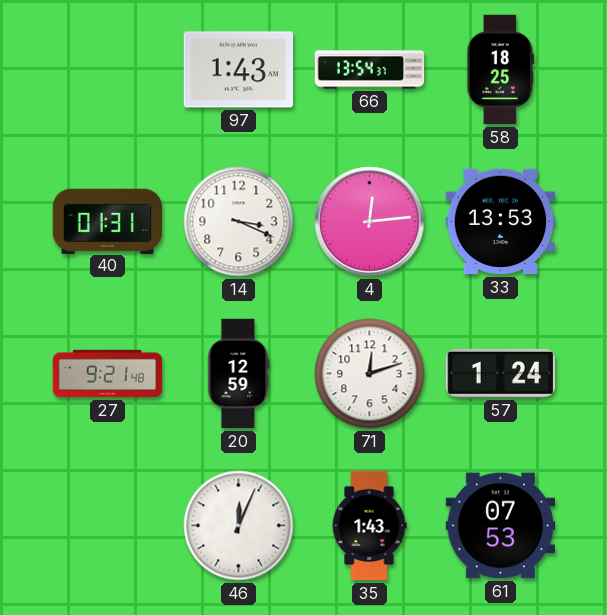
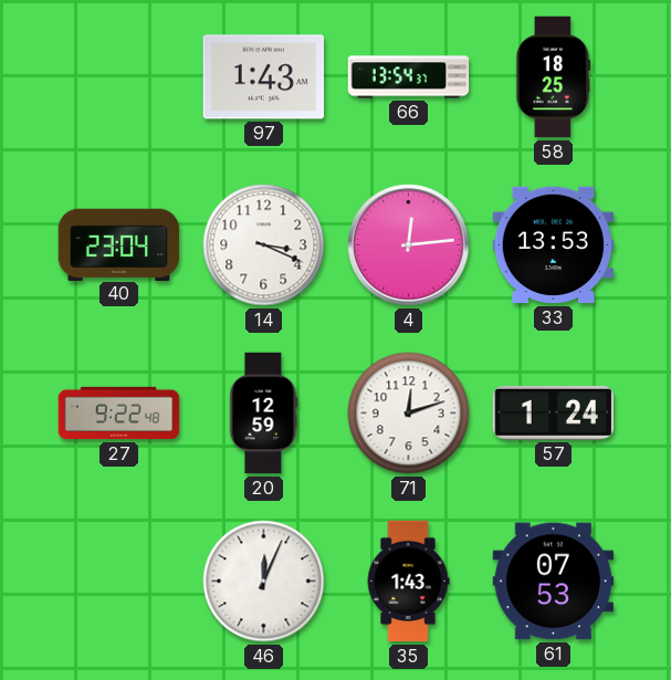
40: 01:31 -> 23:04
27: 9:21 -> 9:22
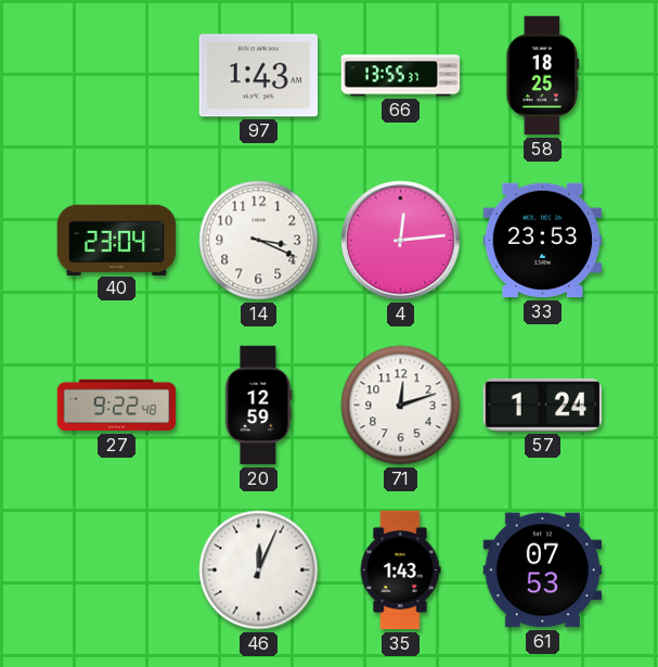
66: 13:54 -> 13:55
33: 13:53 -> 23:53
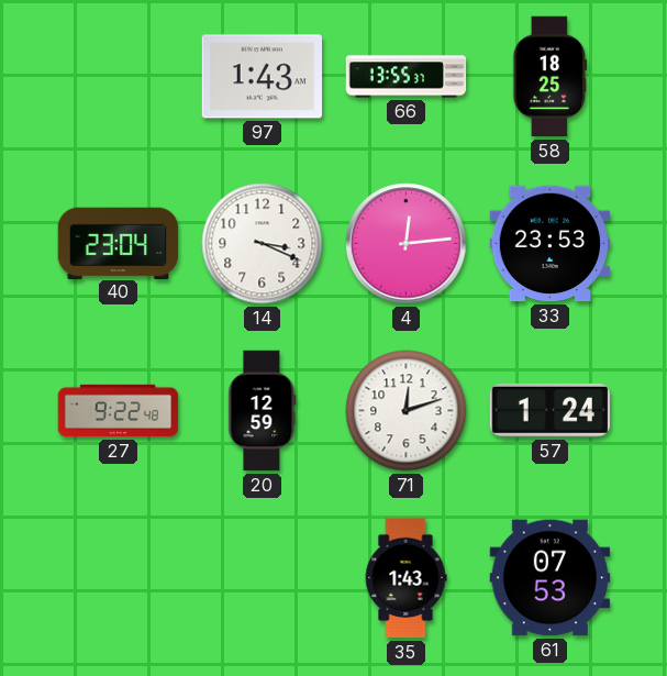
46: 12:04 -> none
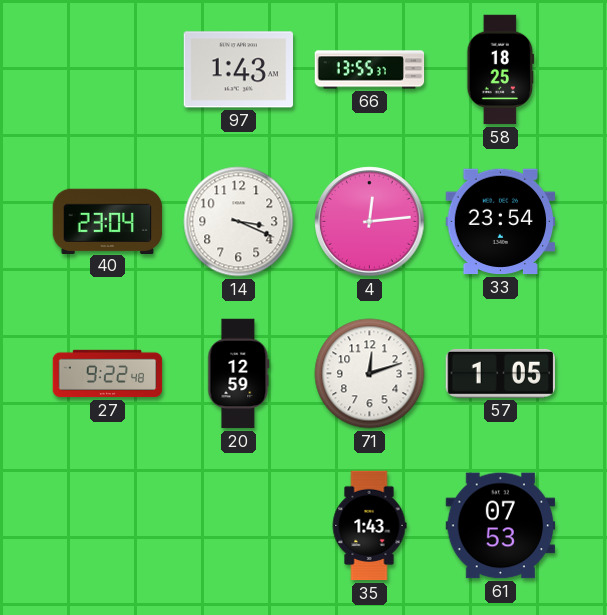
33: 23:53 -> 23:54
57: 1:24 -> 1:05
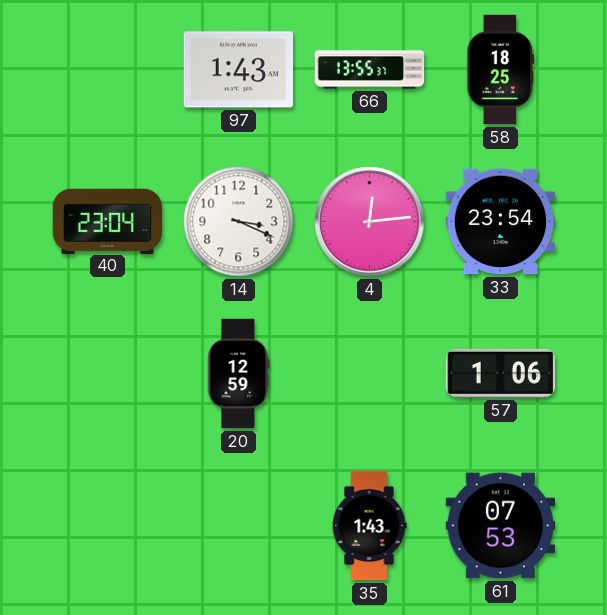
27: 9:22 -> none
71: 12:12 -> none
57: 1:05 -> 1:06
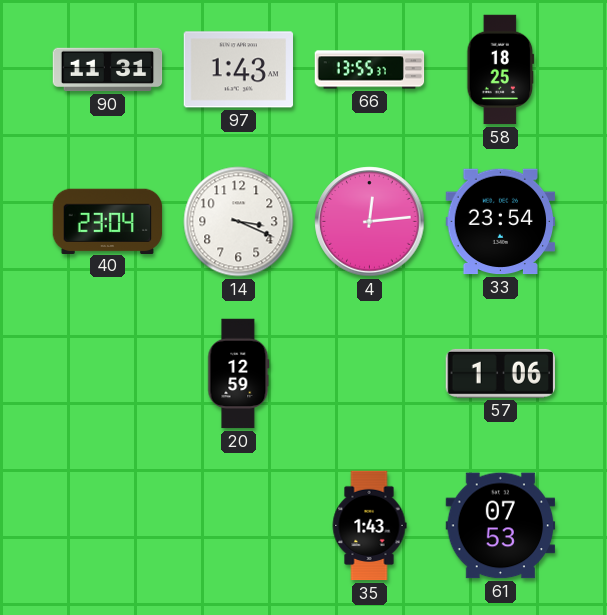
90: none -> 11:31
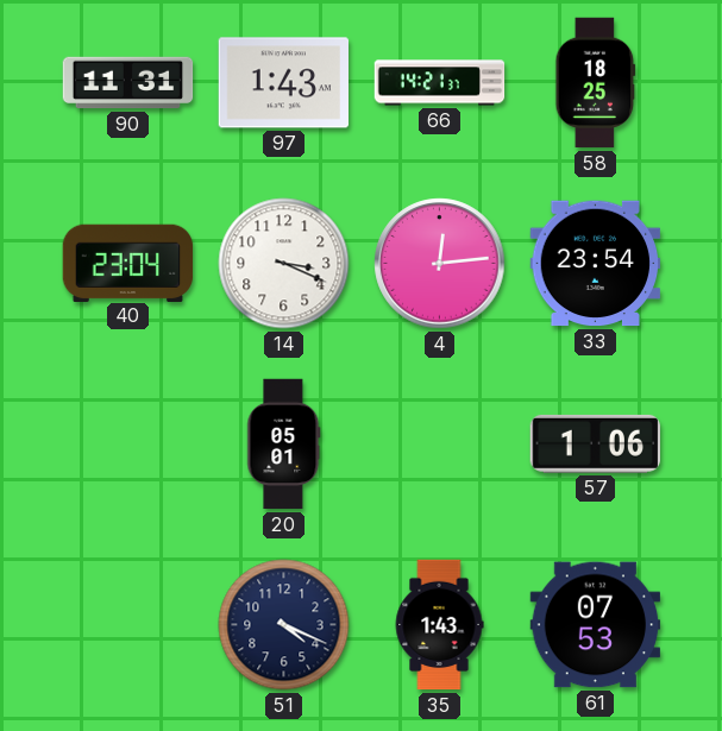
66: 13:55 -> 14:21
20: 12:59 -> 05:01
51: none -> 4:19
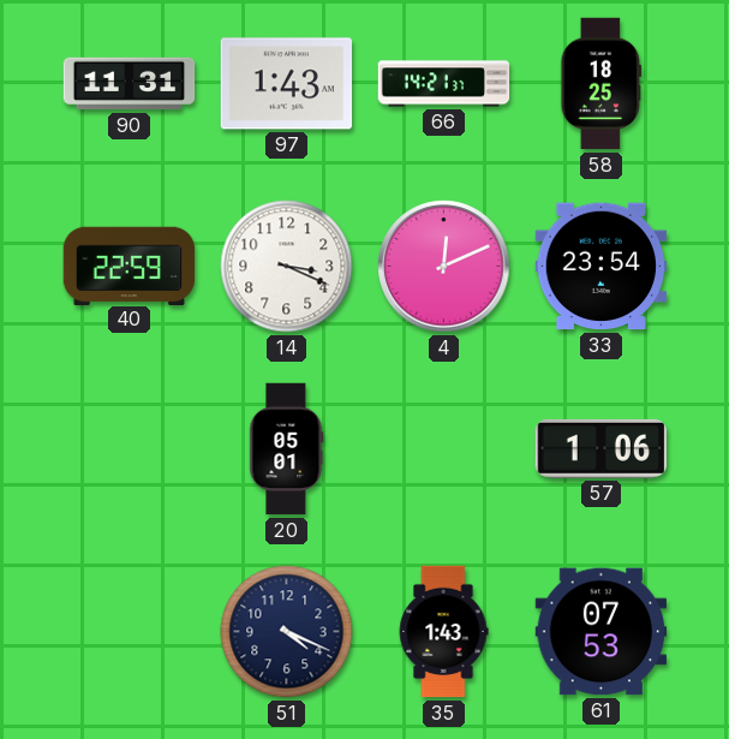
40: 23:04 -> 22:59
4: 12:14 -> 12:11
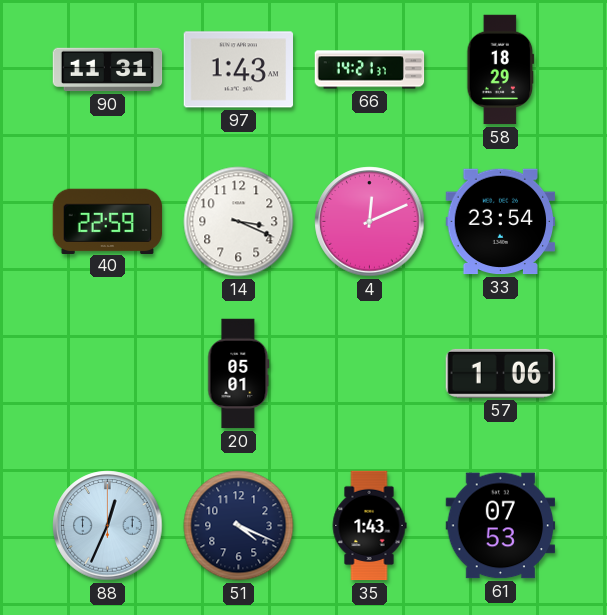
58: 18:25 -> 18:29
88: none -> 12:34
